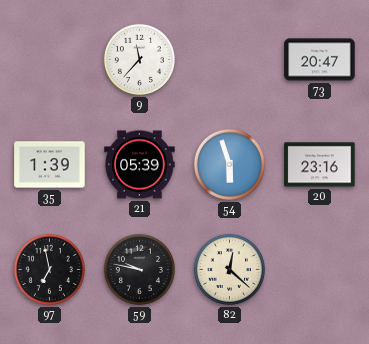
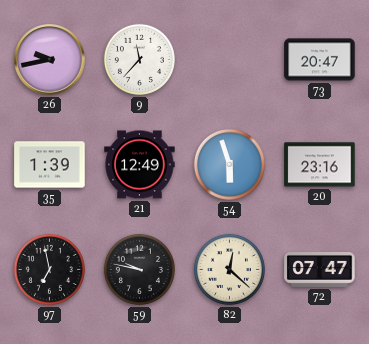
26: none -> 9:43
21: 05:39 -> 12:49
72: none -> 07:47
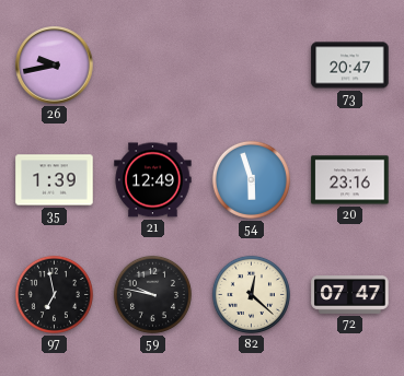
9: 11:37 -> none
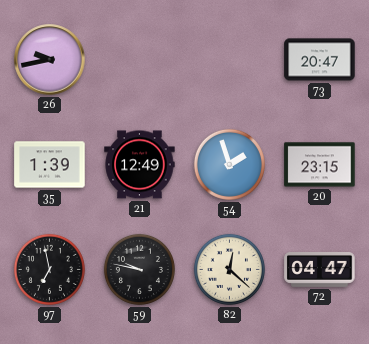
54: 5:57 -> 1:57
20: 23:16 -> 23:15
72: 07:47 -> 04:47
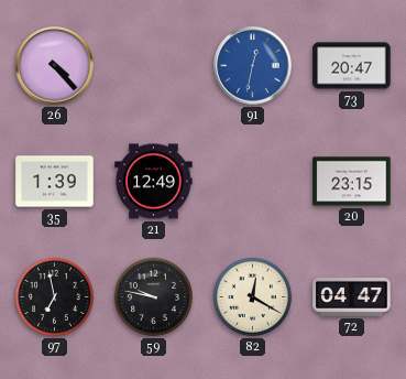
26: 9:43 -> 4:23
91: none -> 12:32
54: 1:57 -> none
82: 12:22 -> 12:20
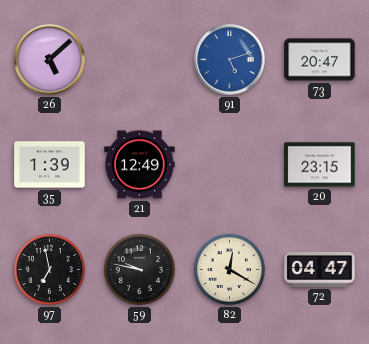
26: 4:23 -> 5:08
91: 12:32 -> 5:12
